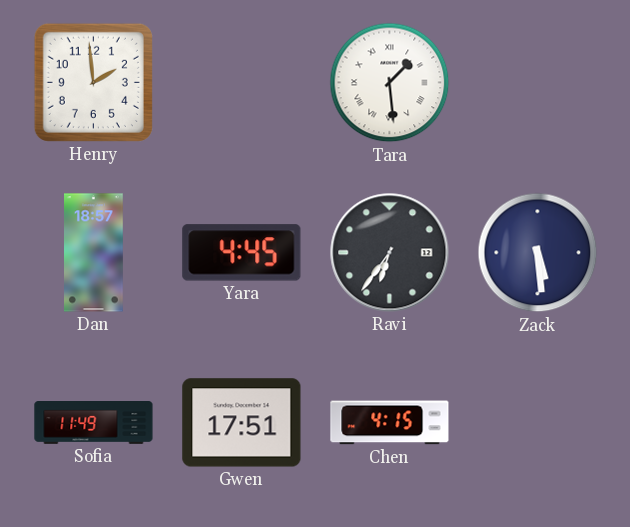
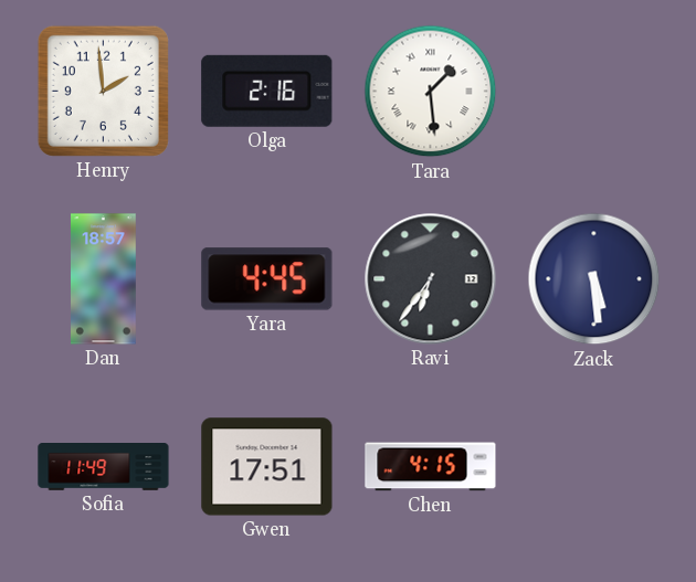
Olga: none -> 2:16
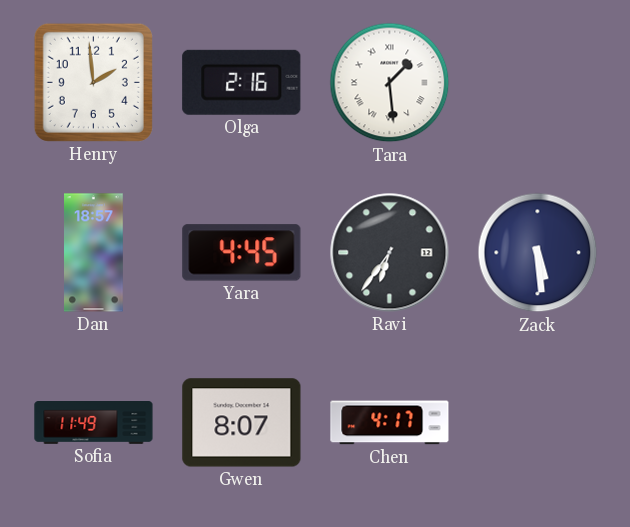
Gwen: 17:51 -> 8:07
Chen: 4:15 -> 4:17
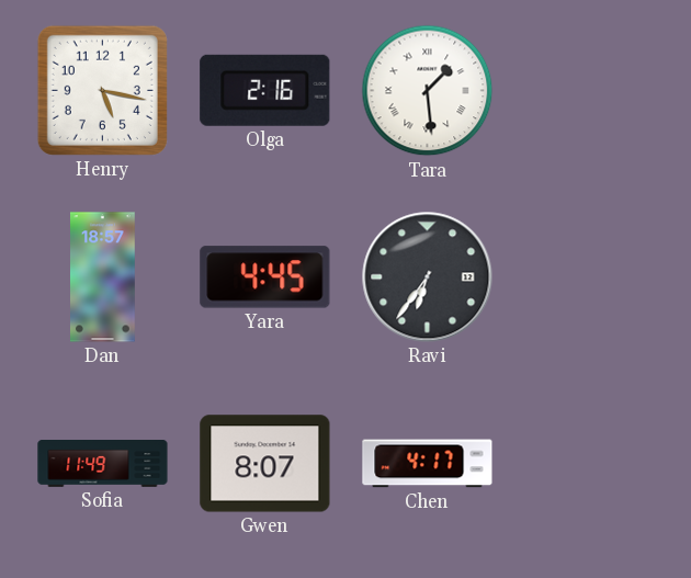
Henry: 1:59 -> 5:17
Zack: 5:29 -> none
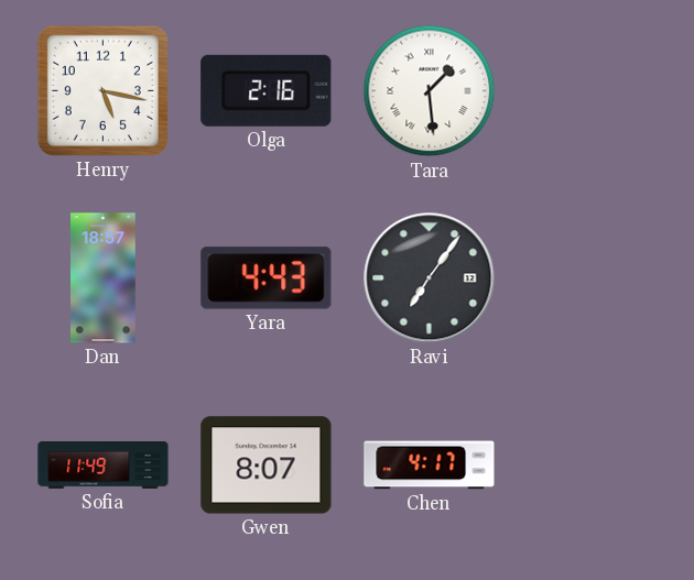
Yara: 4:45 -> 4:43
Ravi: 6:36 -> 7:06
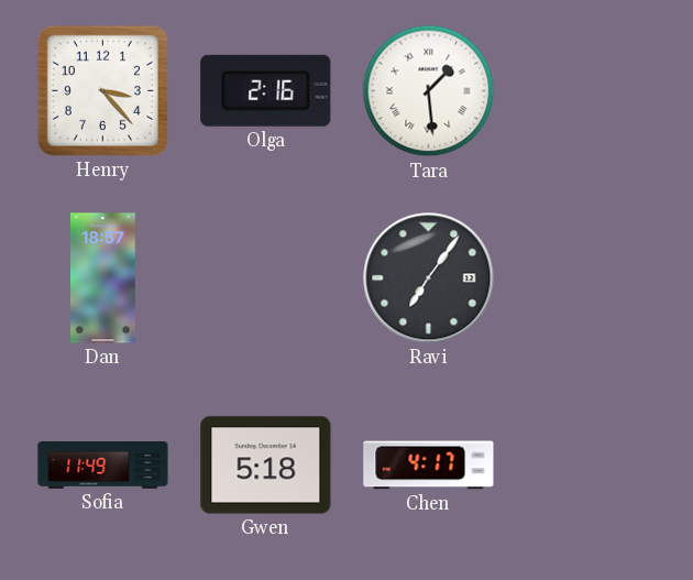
Henry: 5:17 -> 3:23
Yara: 4:43 -> none
Gwen: 8:07 -> 5:18
